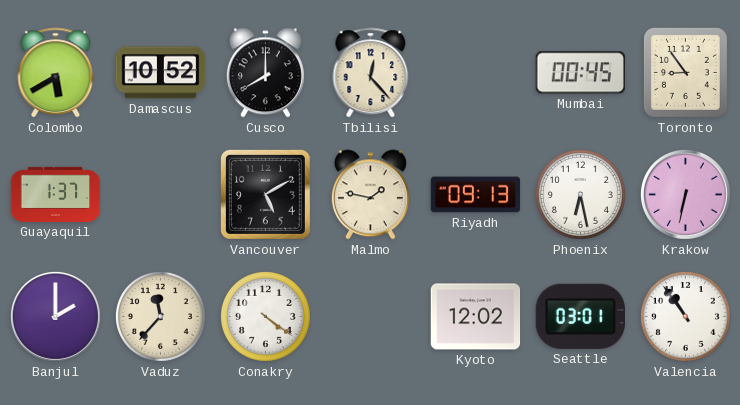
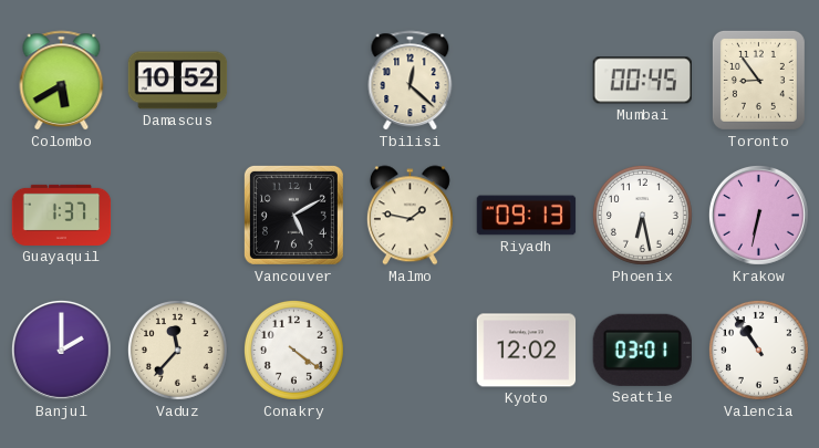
Cusco: 8:00 -> none
Tbilisi: 12:23 -> 12:22
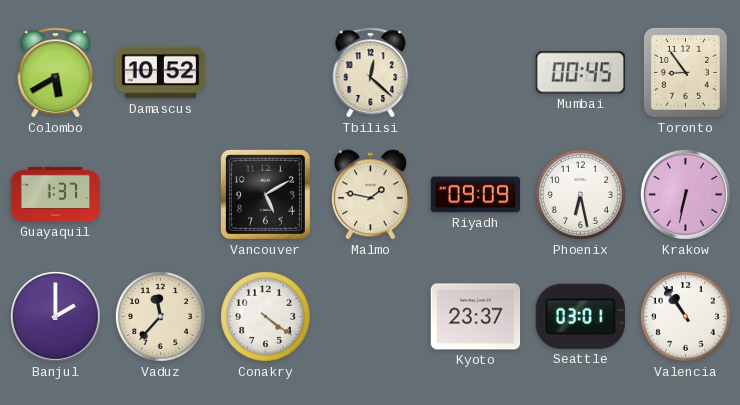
Riyadh: 09:13 -> 09:09
Kyoto: 12:02 -> 23:37
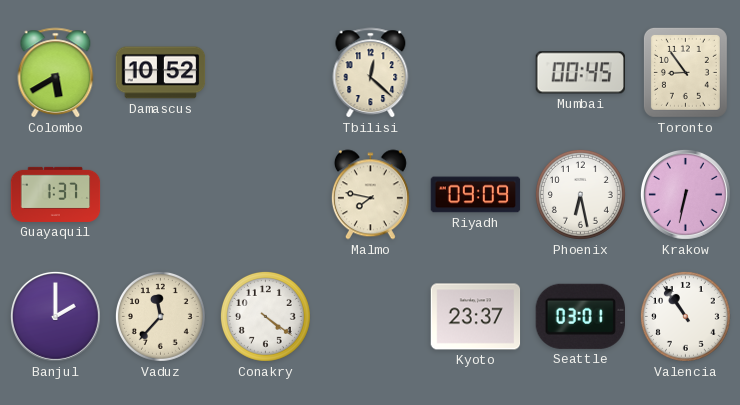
Vancouver: 5:10 -> none
Malmo: 1:47 -> 7:47
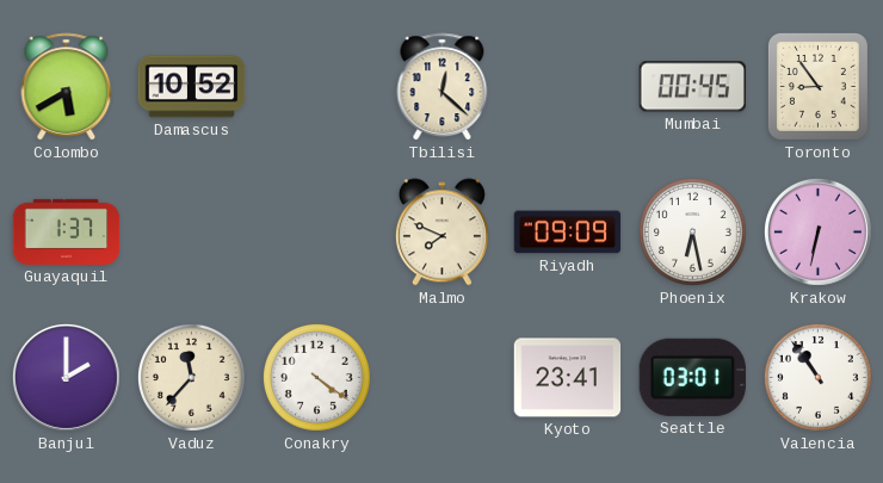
Malmo: 7:47 -> 7:49
Kyoto: 23:37 -> 23:41
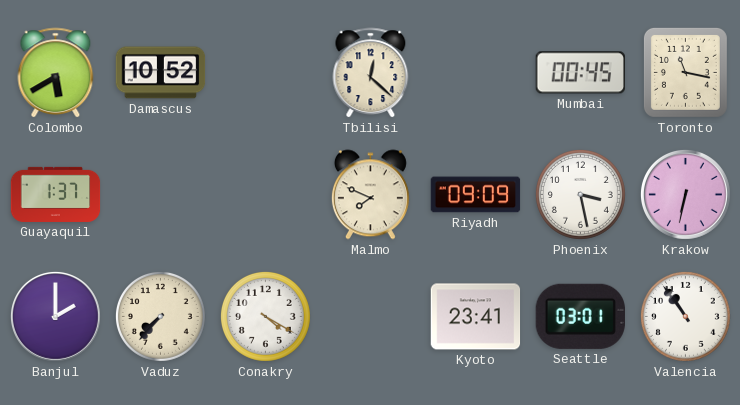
Toronto: 8:54 -> 11:17
Phoenix: 6:28 -> 3:28
Vaduz: 11:37 -> 7:37
Conakry: 4:21 -> 4:20
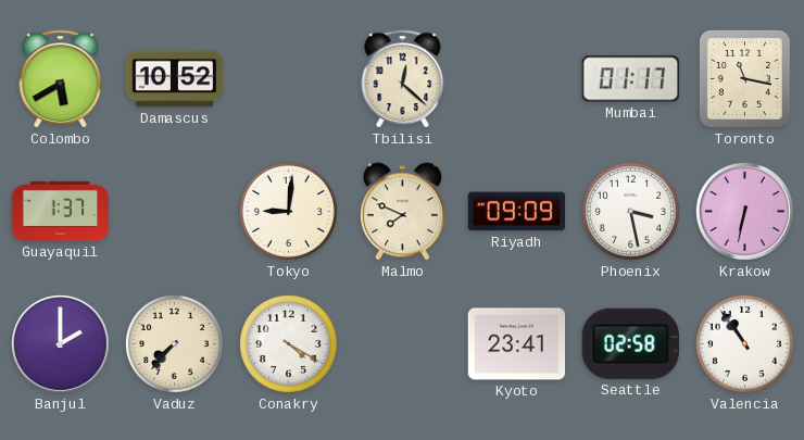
Mumbai: 00:45 -> 01:17
Tokyo: none -> 9:01
Seattle: 03:01 -> 02:58
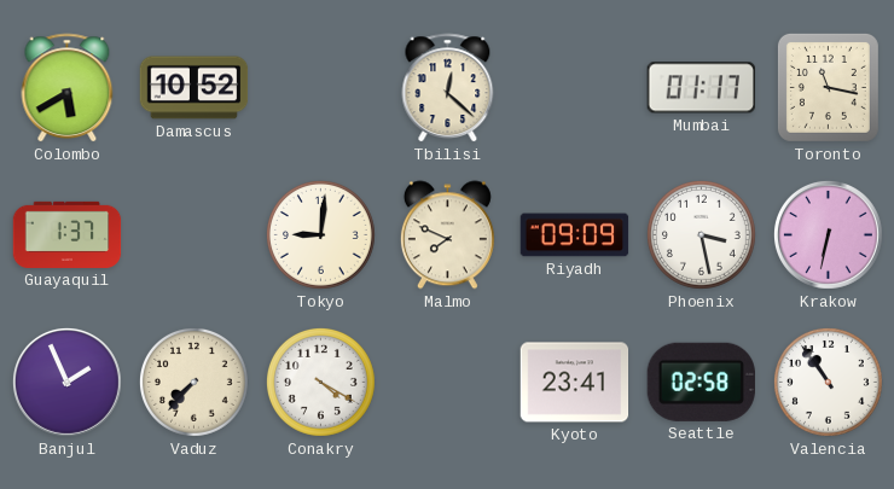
Banjul: 2:00 -> 1:56
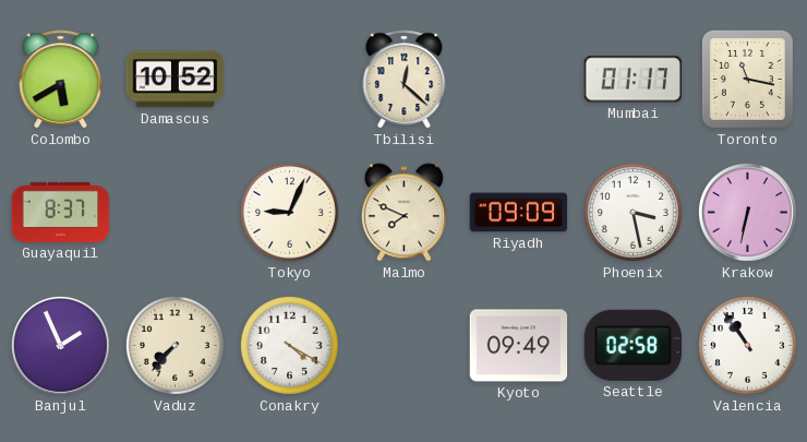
Guayaquil: 1:37 -> 8:37
Tokyo: 9:01 -> 9:04
Kyoto: 23:41 -> 09:49
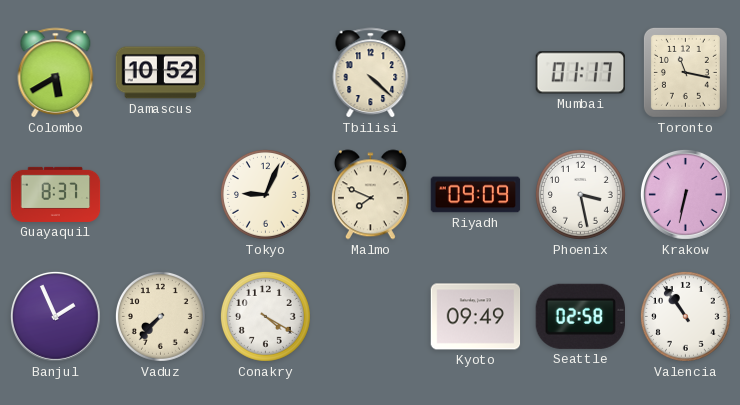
Tbilisi: 12:22 -> 4:22
